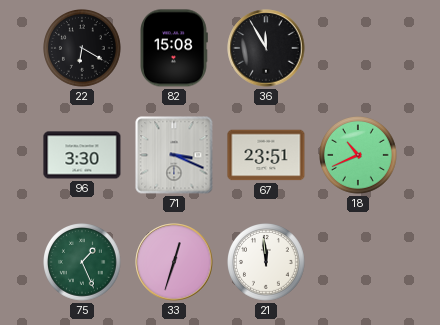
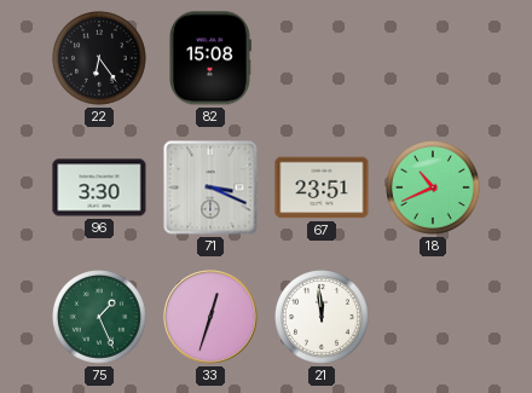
22: 6:20 -> 6:24
36: 11:55 -> none
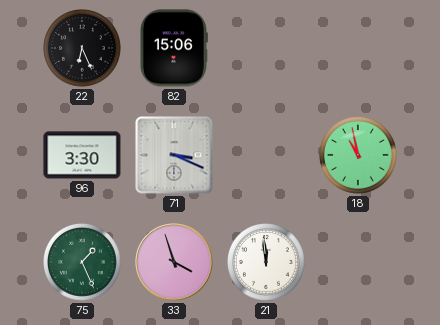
22: 6:24 -> 6:26
82: 15:08 -> 15:06
67: 23:51 -> none
18: 10:41 -> 10:58
33: 12:33 -> 3:57
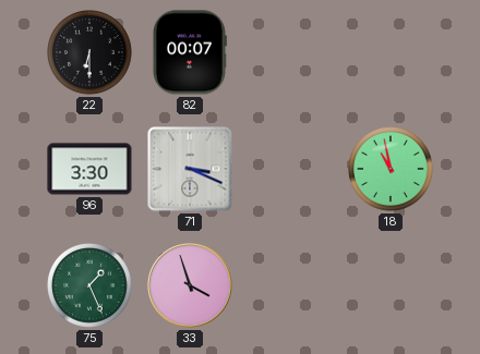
22: 6:26 -> 6:30
82: 15:06 -> 00:07
21: 11:59 -> none
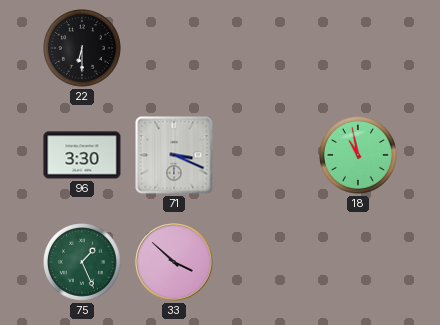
82: 00:07 -> none
33: 3:57 -> 3:52
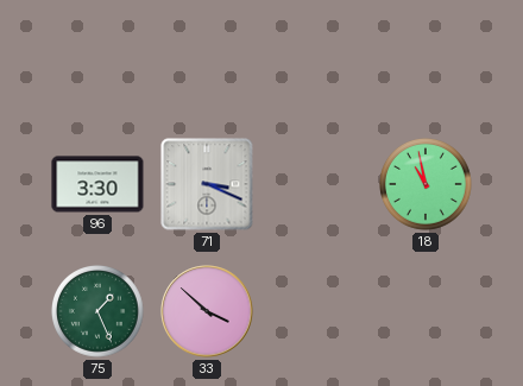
22: 6:30 -> none
